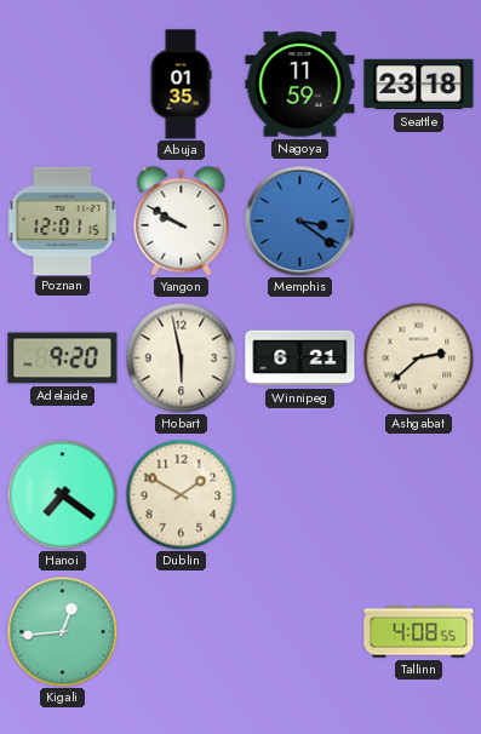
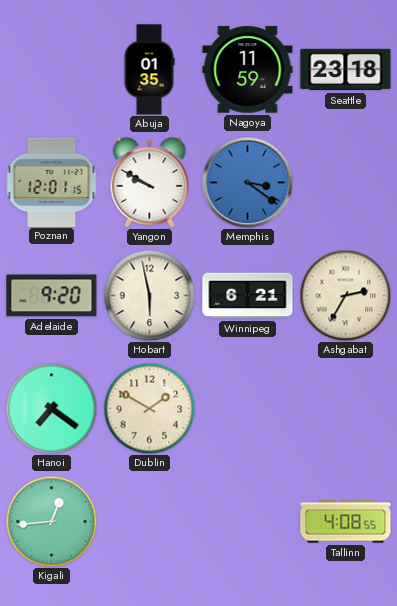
Ashgabat: 2:38 -> 2:35
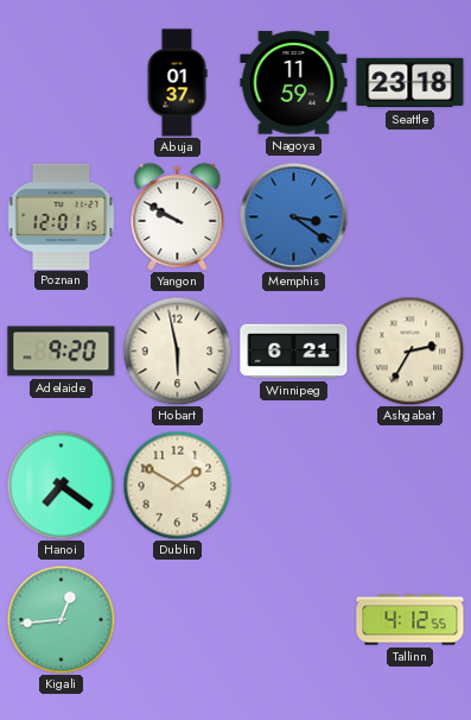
Abuja: 01:35 -> 01:37
Tallinn: 4:08 -> 4:12
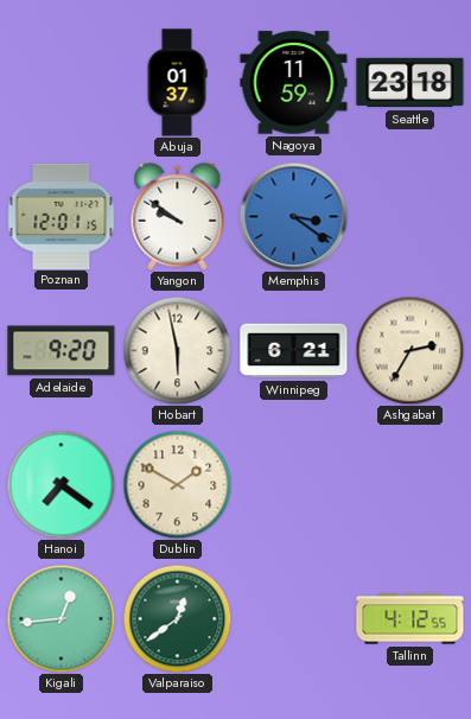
Yangon: 9:50 -> 9:51
Valparaiso: none -> 12:39
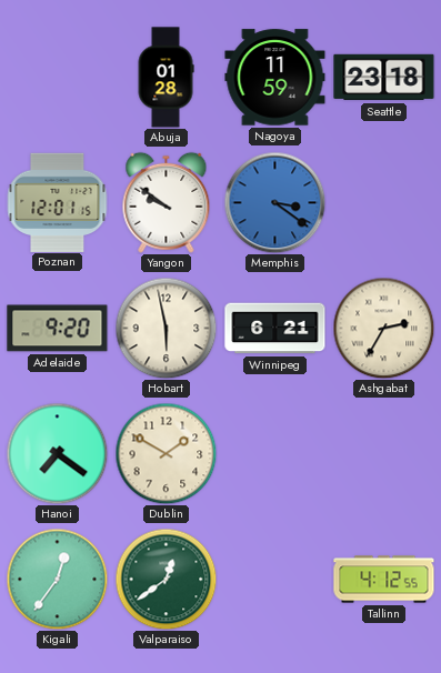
Abuja: 01:37 -> 01:28
Kigali: 12:44 -> 12:36
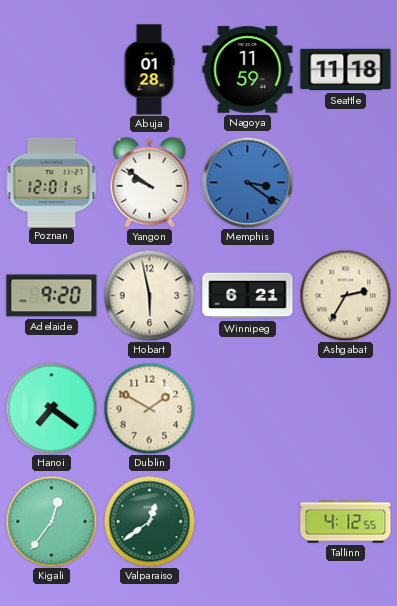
Seattle: 23:18 -> 11:18
